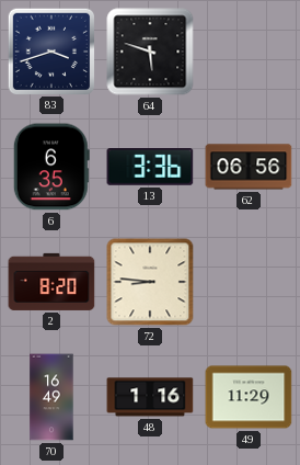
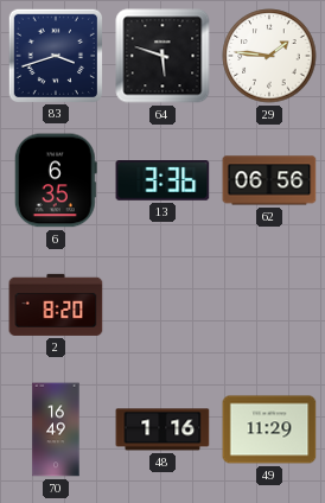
29: none -> 1:46
72: 8:46 -> none
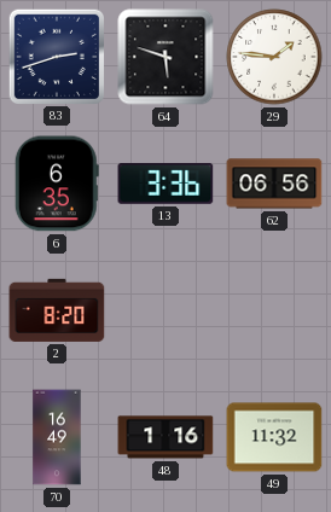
83: 3:42 -> 2:42
49: 11:29 -> 11:32
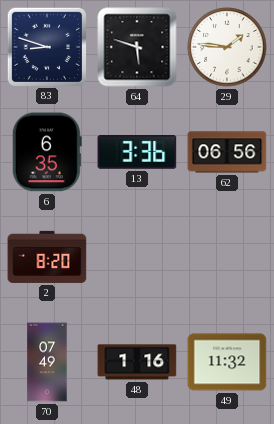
83: 2:42 -> 8:48
70: 16:49 -> 07:49
